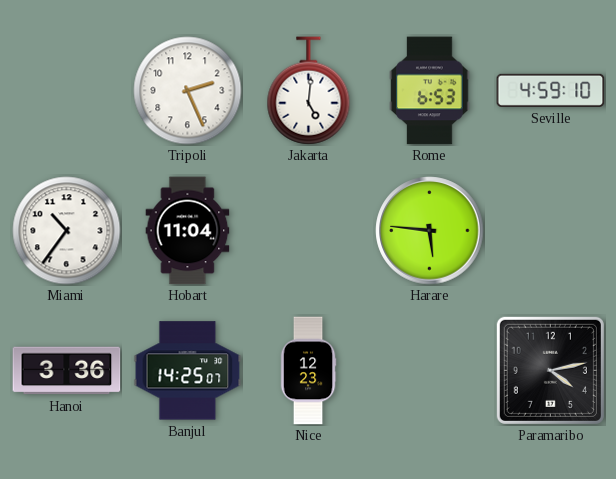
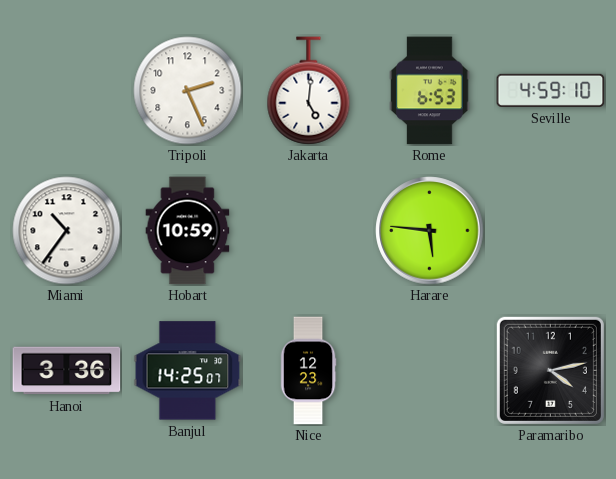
Hobart: 11:04 -> 10:59
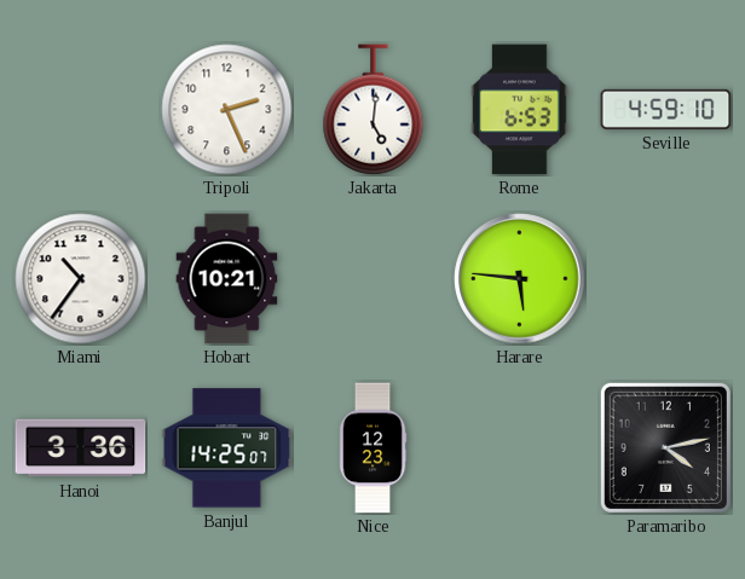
Hobart: 10:59 -> 10:21
